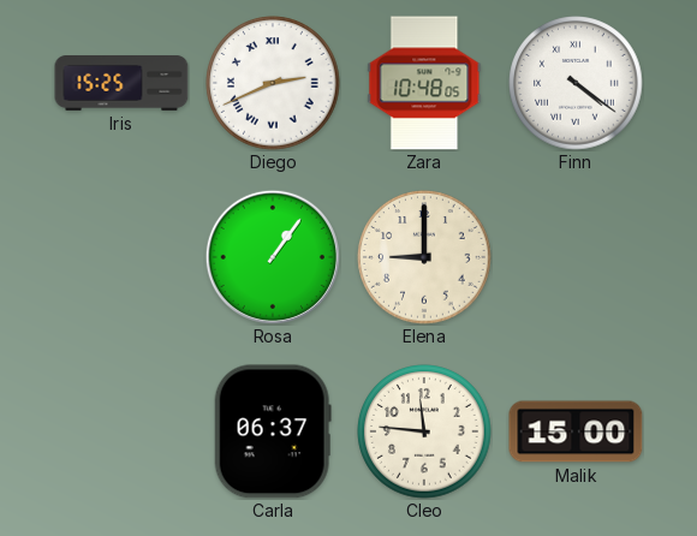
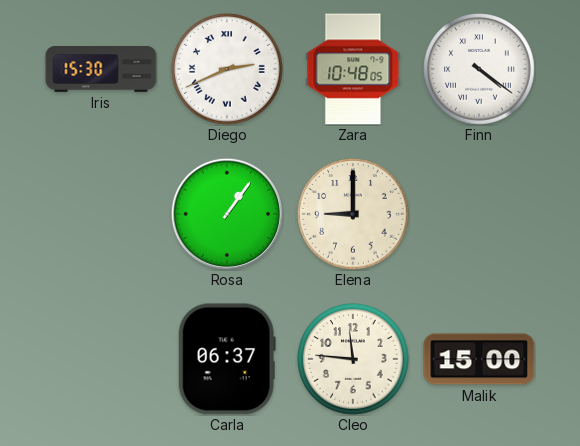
Iris: 15:25 -> 15:30
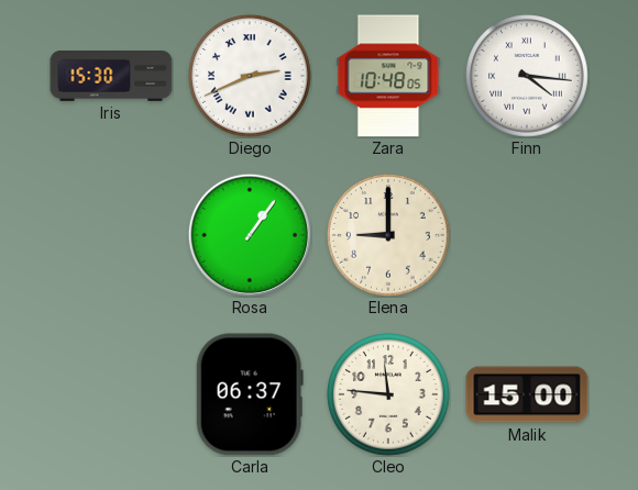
Finn: 4:21 -> 4:16
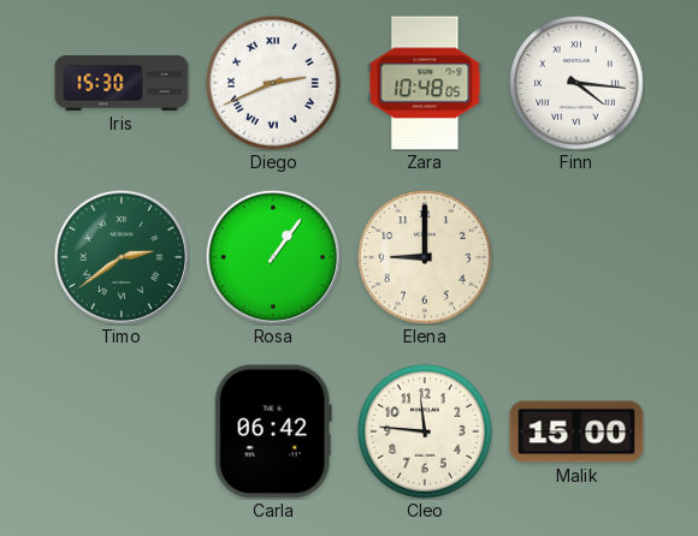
Timo: none -> 2:39
Carla: 06:37 -> 06:42
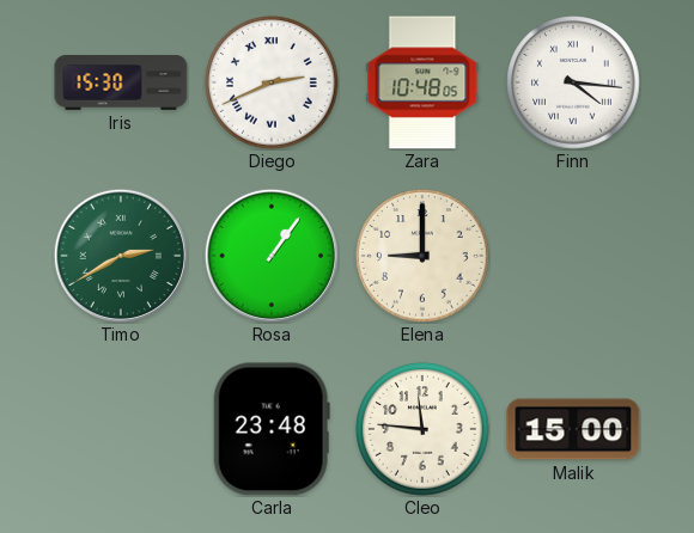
Timo: 2:39 -> 2:40
Carla: 06:42 -> 23:48
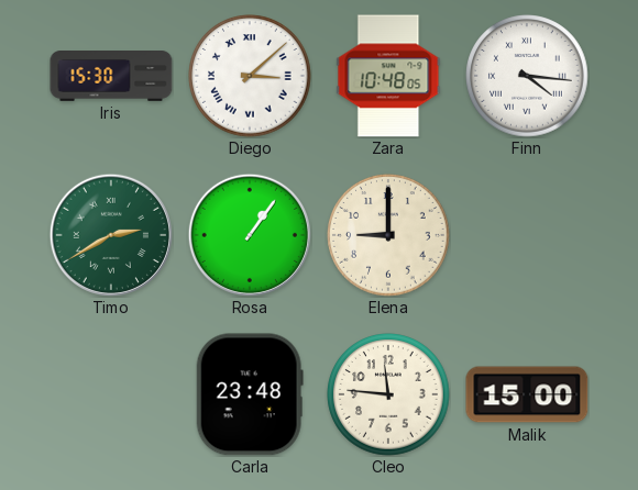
Diego: 2:41 -> 3:08
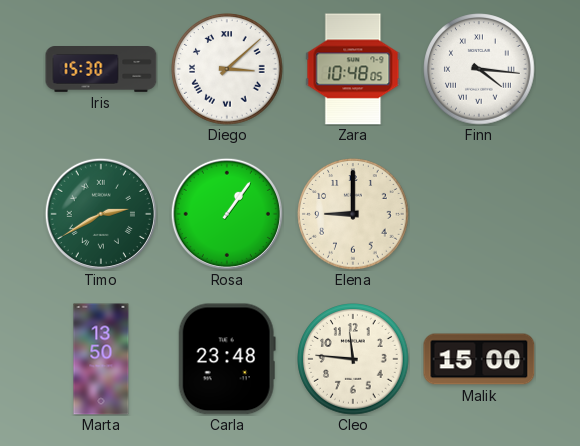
Marta: none -> 13:50
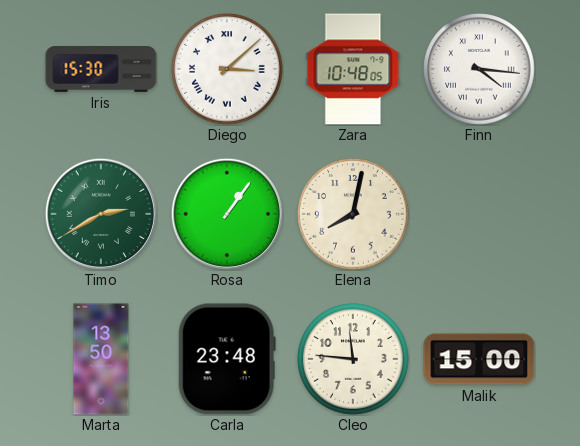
Elena: 9:00 -> 8:02
